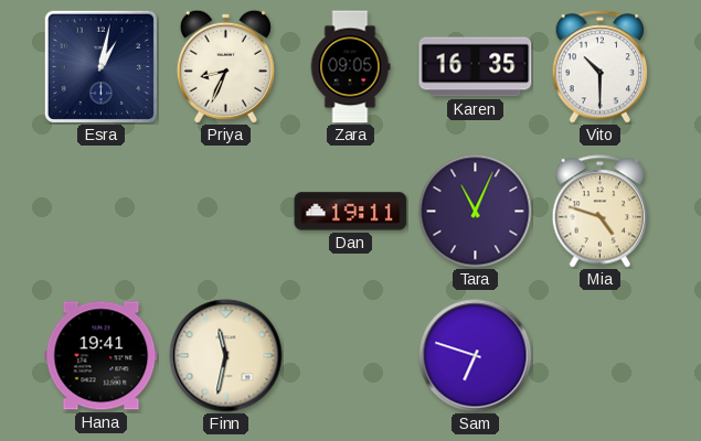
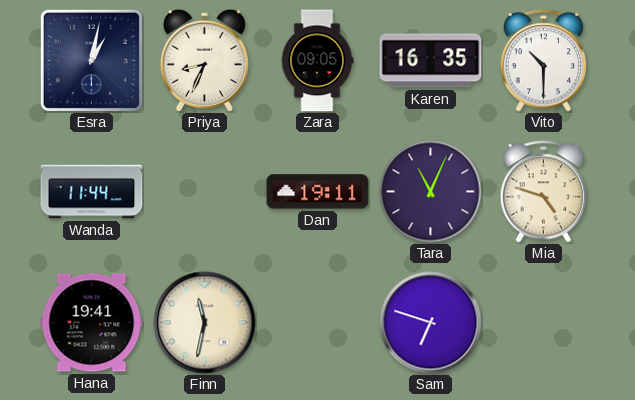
Wanda: none -> 11:44
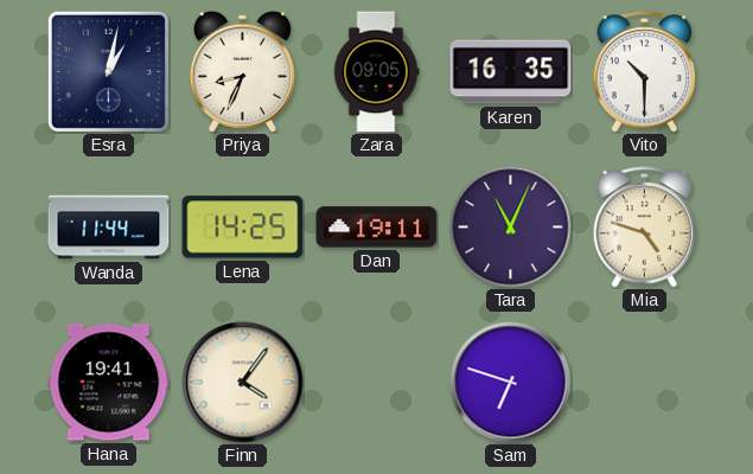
Lena: none -> 14:25
Finn: 11:32 -> 4:06
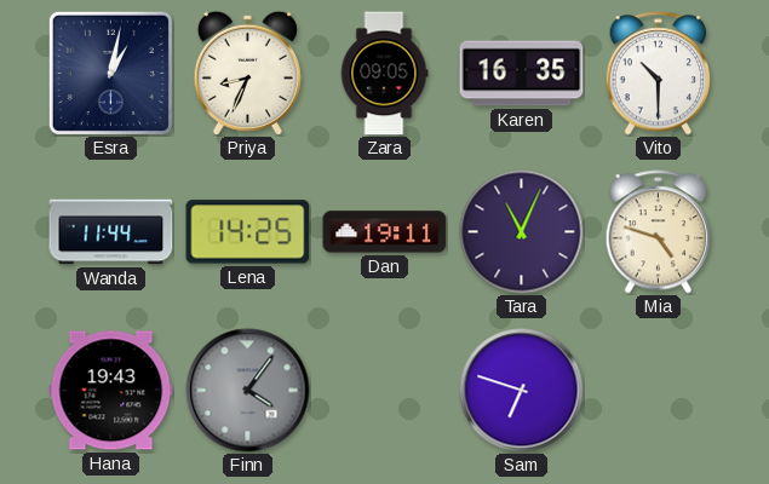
Hana: 19:41 -> 19:43
Finn dial: cream -> grey
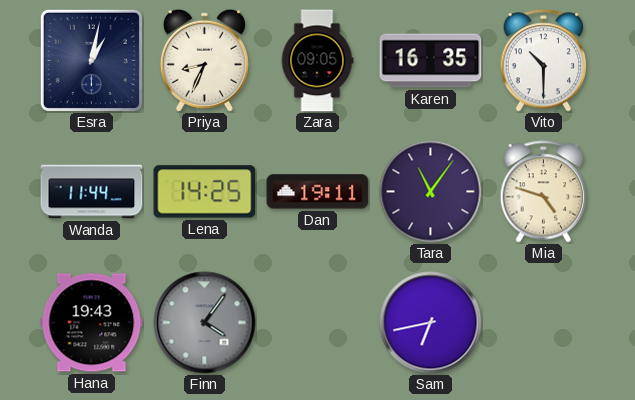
Tara: 11:04 -> 11:06
Sam: 6:48 -> 6:43
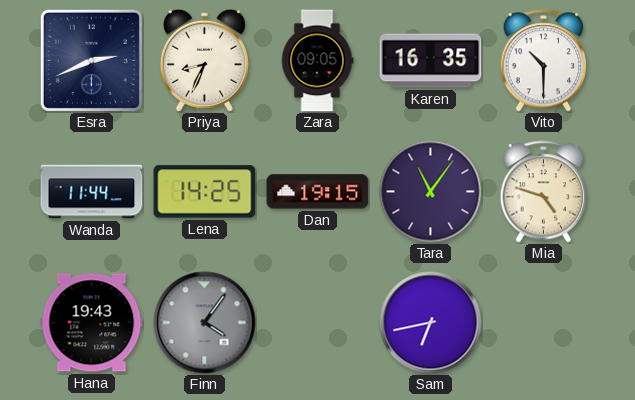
Esra: 1:02 -> 2:41
Dan: 19:11 -> 19:15
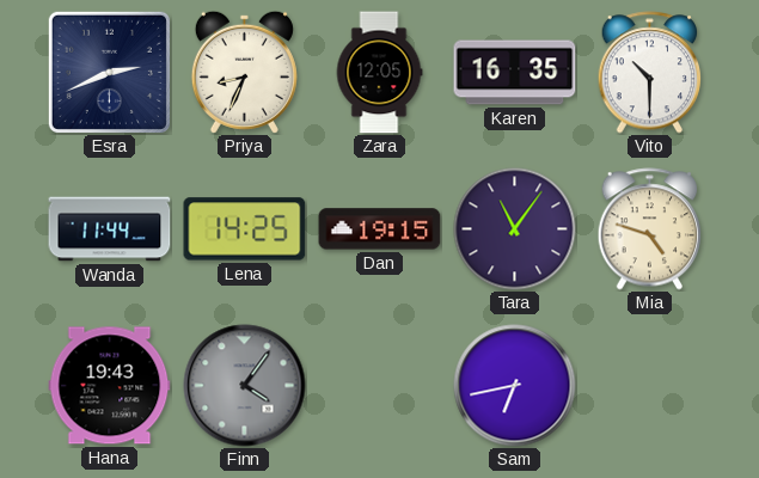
Zara: 09:05 -> 12:05
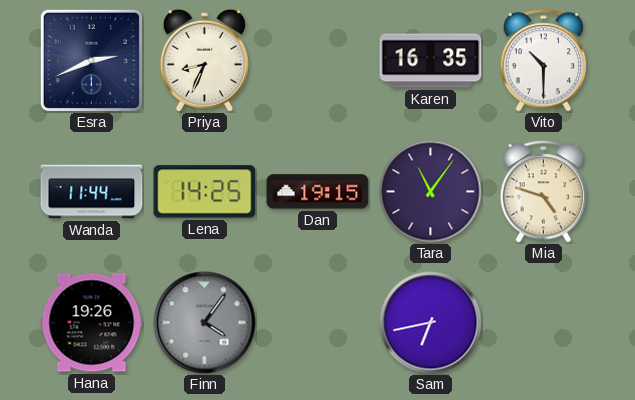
Zara: 12:05 -> none
Hana: 19:43 -> 19:26
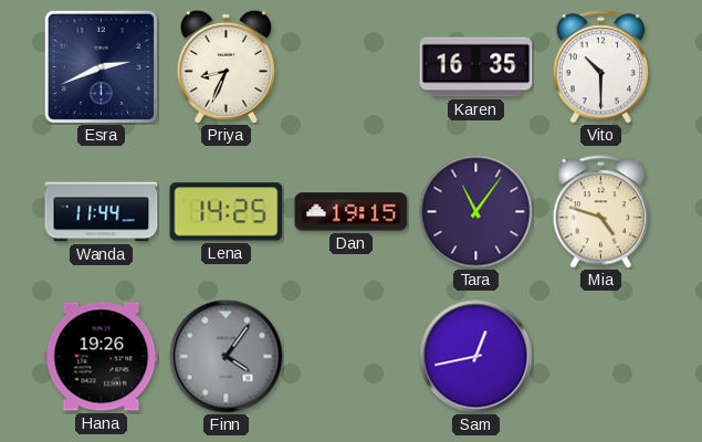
Sam: 6:43 -> 12:43
